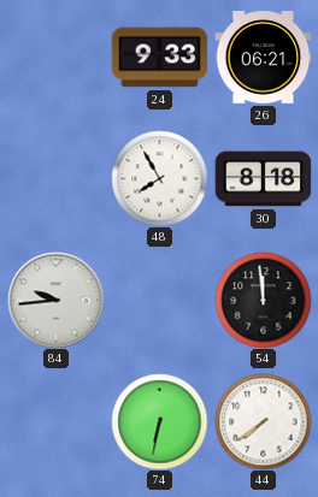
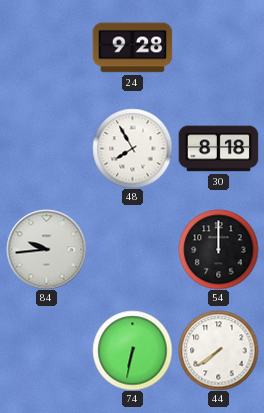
24: 9:33 -> 9:28
26: 06:21 -> none
54: 11:59 -> 12:00
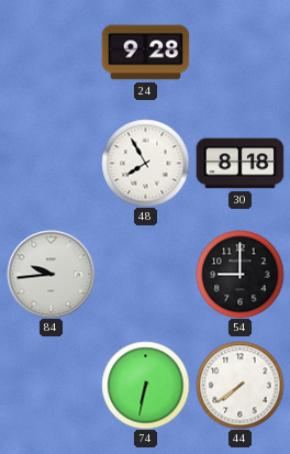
54: 12:00 -> 9:00
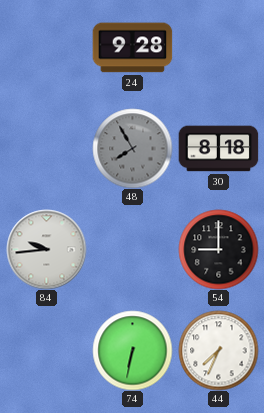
48 dial: white -> grey
44: 7:39 -> 7:34
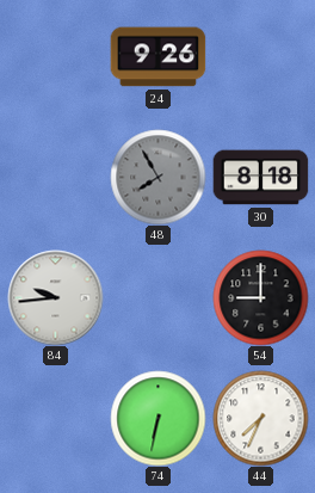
24: 9:28 -> 9:26
